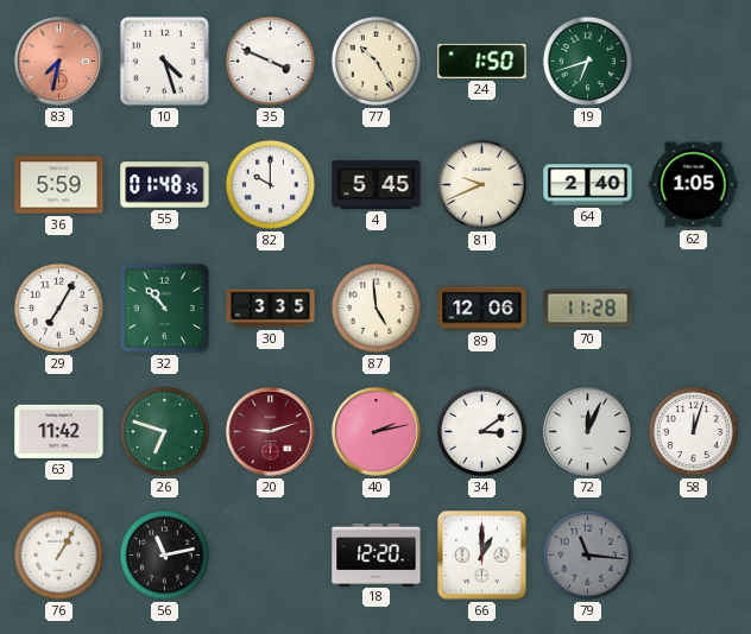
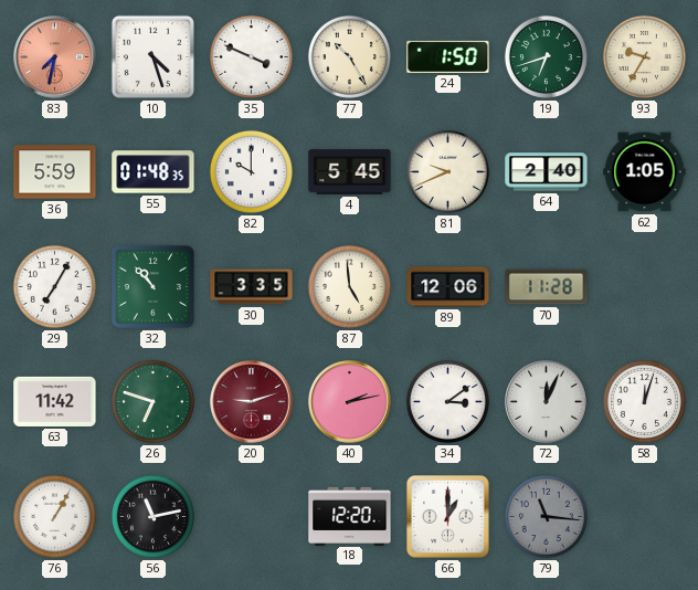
93: none -> 9:35
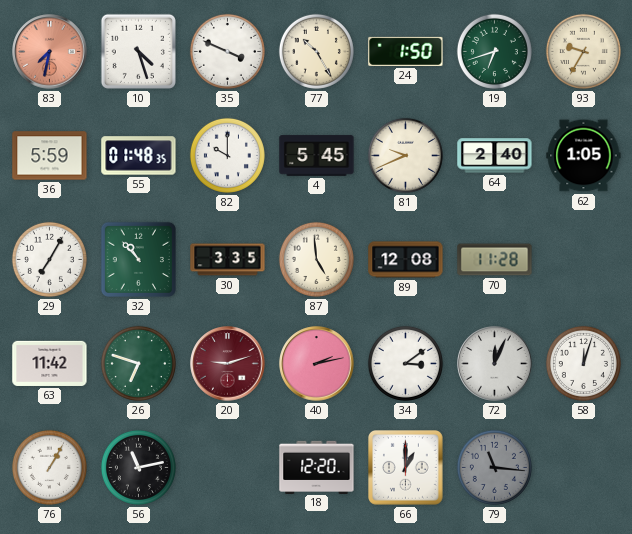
89: 12:06 -> 12:08
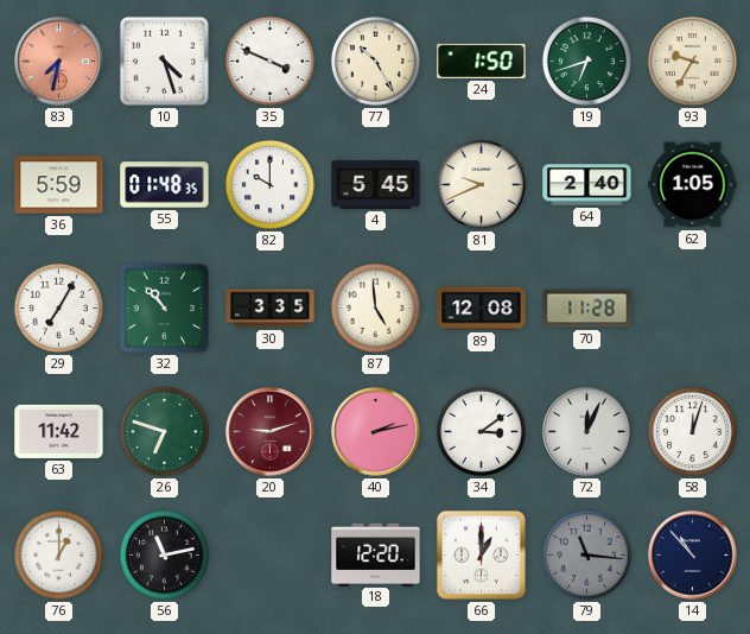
76: 1:05 -> 1:00
14: none -> 10:53
